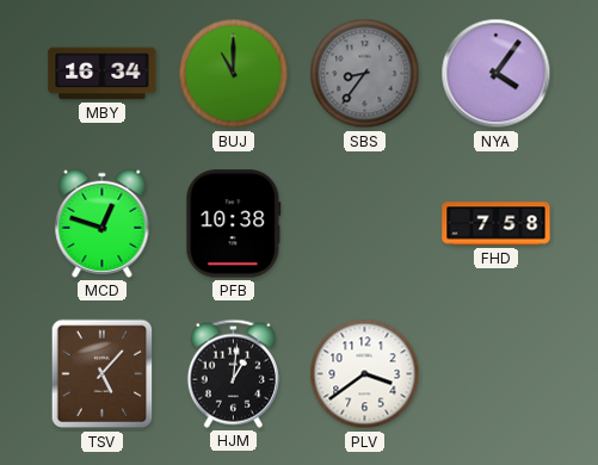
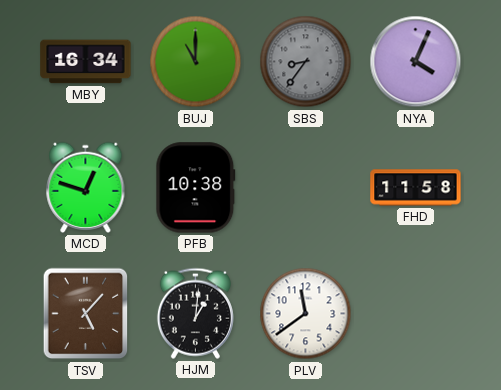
NYA: 4:06 -> 4:04
FHD: 7:58 -> 11:58
PLV: 3:39 -> 11:39
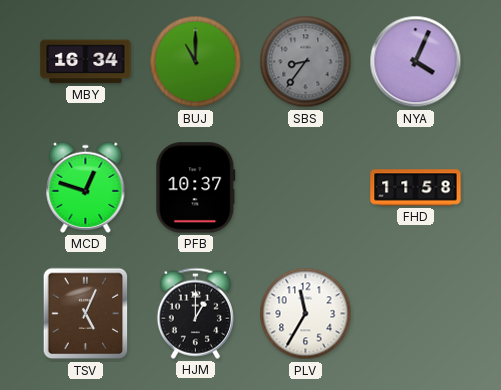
PFB: 10:38 -> 10:37
TSV: 5:07 -> 5:04
HJM: 1:01 -> 1:00
PLV: 11:39 -> 11:35
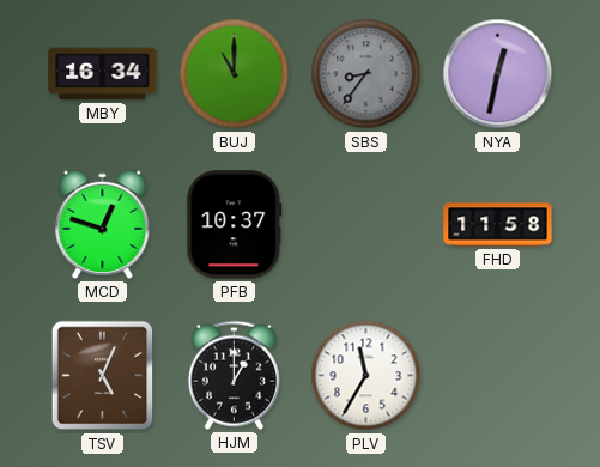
NYA: 4:04 -> 12:32
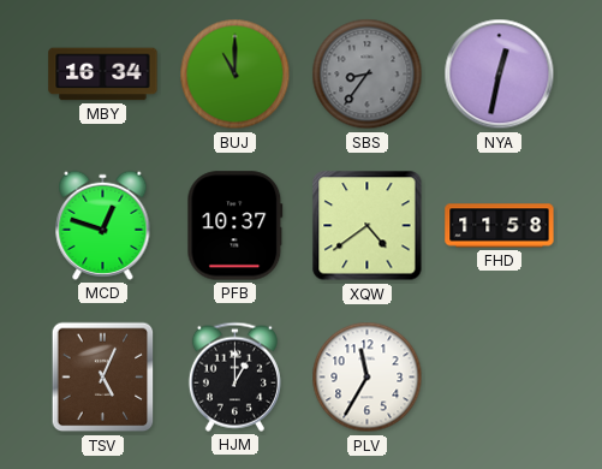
XQW: none -> 4:39
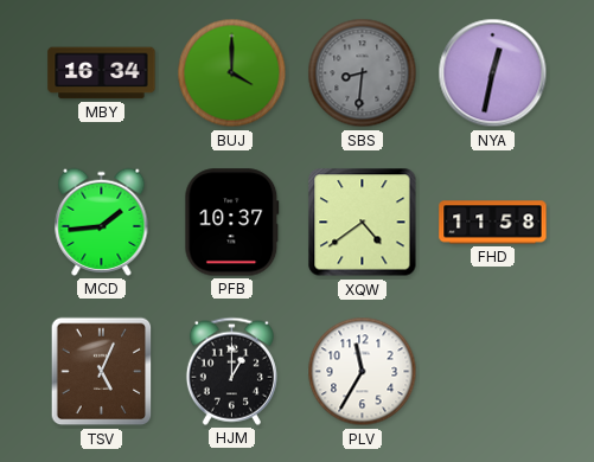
BUJ: 11:00 -> 4:00
SBS: 8:36 -> 8:31
MCD: 12:48 -> 1:44
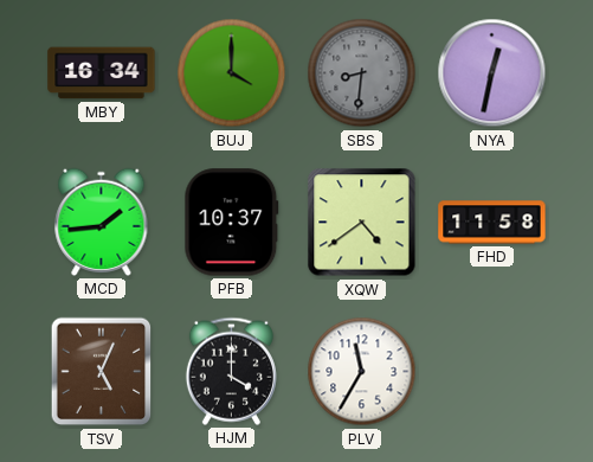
HJM: 1:00 -> 4:00
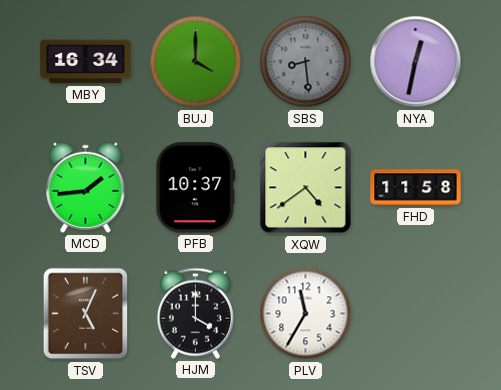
SBS: 8:31 -> 8:29
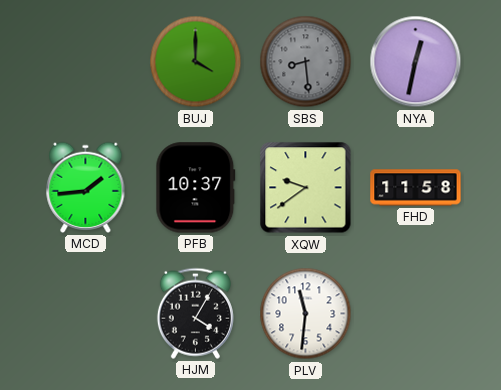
MBY: 16:34 -> none
XQW: 4:39 -> 9:39
TSV: 5:04 -> none
HJM: 4:00 -> 4:05
PLV: 11:35 -> 11:31
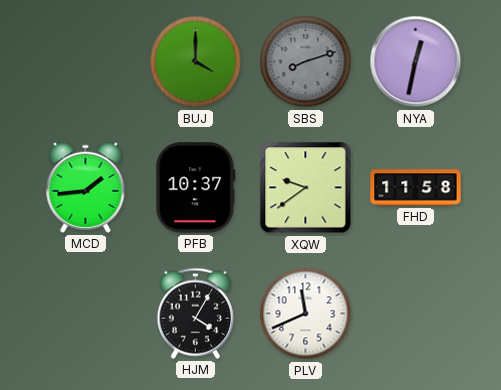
SBS: 8:29 -> 8:12
PLV: 11:31 -> 11:41
